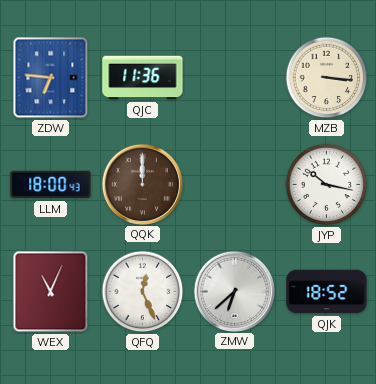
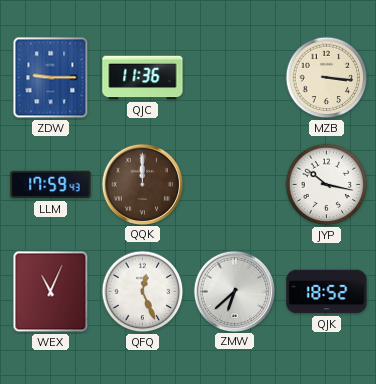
ZDW: 6:46 -> 9:15
LLM: 18:00 -> 17:59
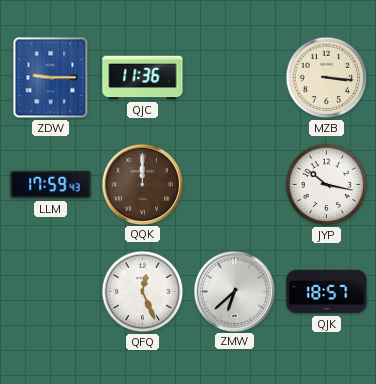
WEX: 11:04 -> none
QJK: 18:52 -> 18:57
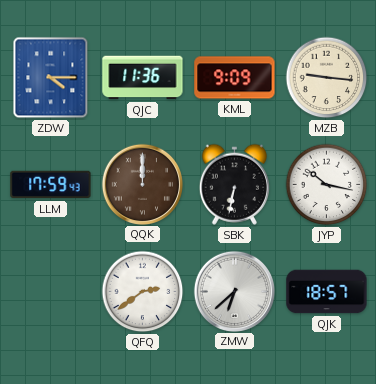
ZDW: 9:15 -> 4:15
KML: none -> 9:09
MZB: 3:16 -> 9:16
SBK: none -> 6:32
QFQ: 12:26 -> 2:39
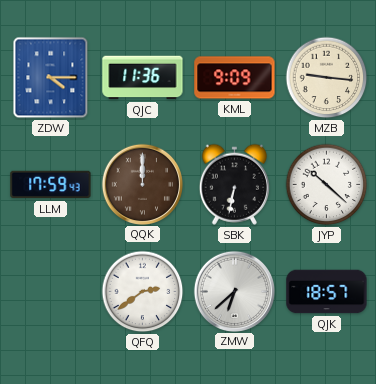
JYP: 10:17 -> 10:22
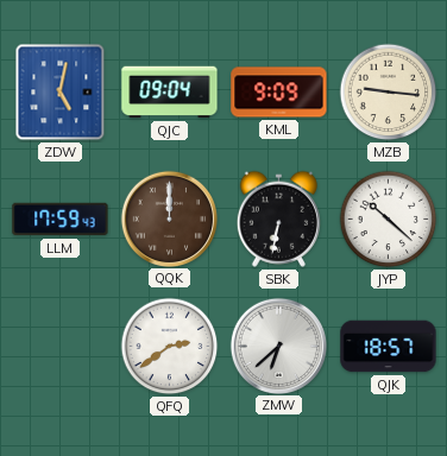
ZDW: 4:15 -> 5:02
QJC: 11:36 -> 09:04
